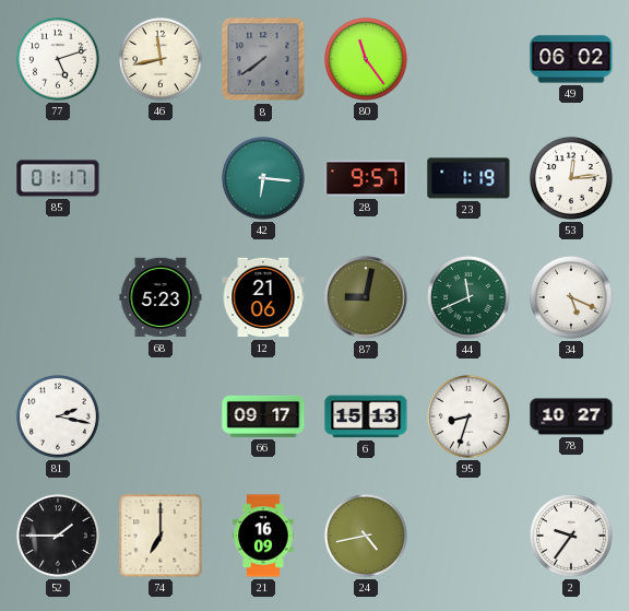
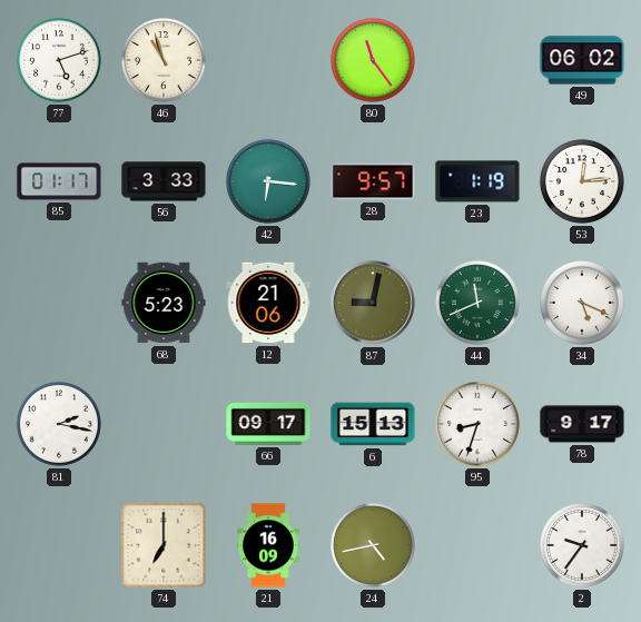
46: 11:43 -> 10:57
8: 7:39 -> none
56: none -> 3:33
78: 10:27 -> 9:17
52: 1:45 -> none
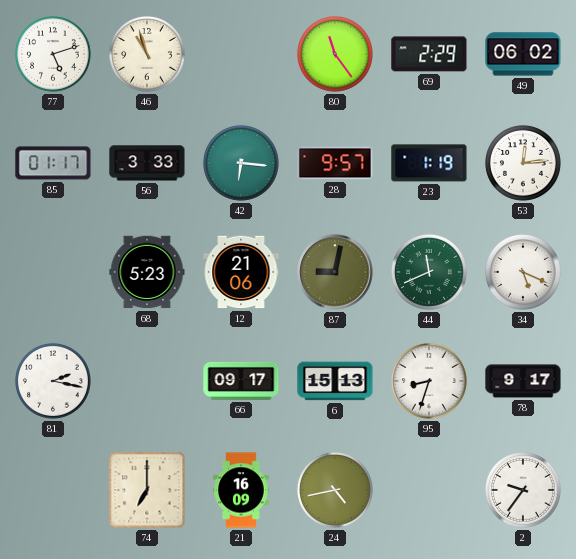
69: none -> 2:29
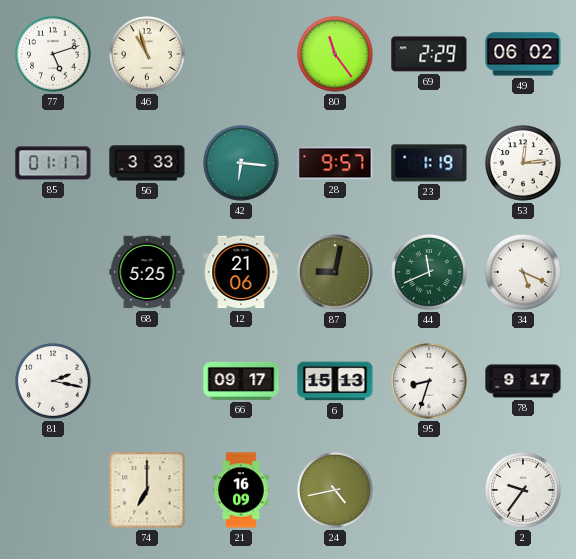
68: 5:23 -> 5:25
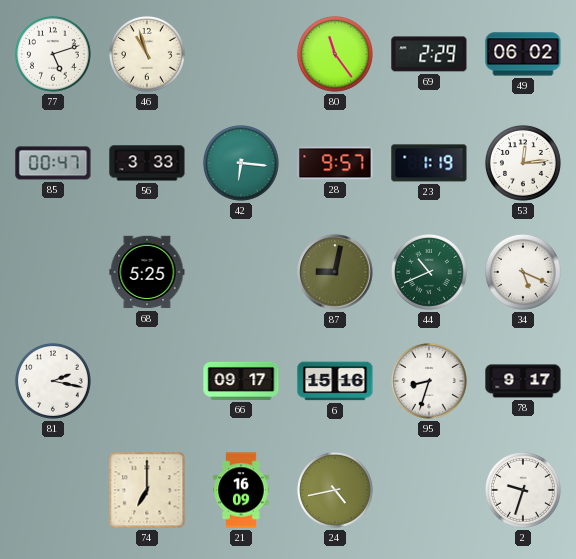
85: 01:17 -> 00:47
12: 21:06 -> none
44: 11:41 -> 10:41
6: 15:13 -> 15:16
2: 9:36 -> 9:33
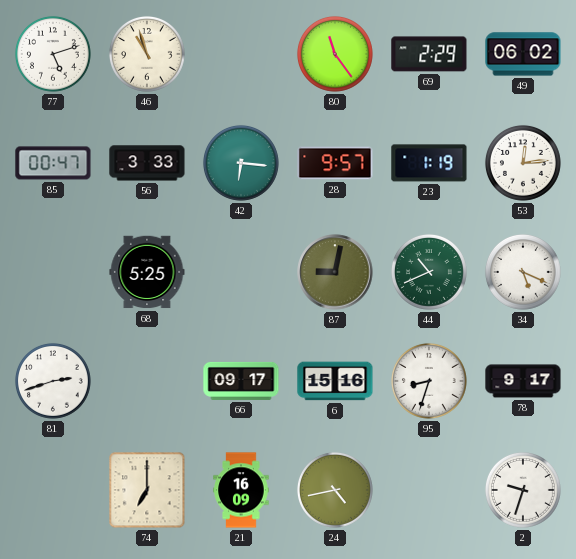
81: 2:17 -> 2:42
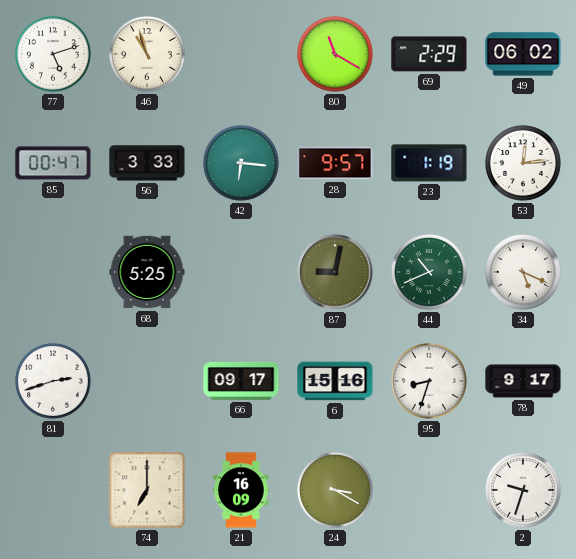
80: 11:24 -> 11:20
24: 4:43 -> 3:20
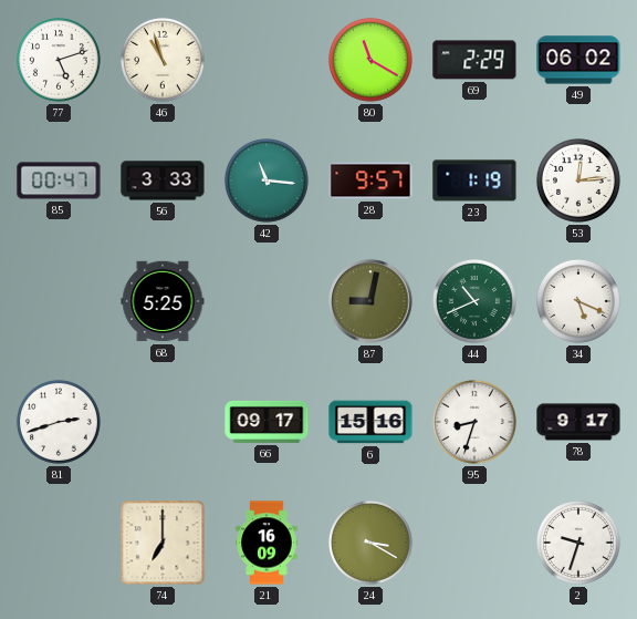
42: 6:16 -> 11:16
